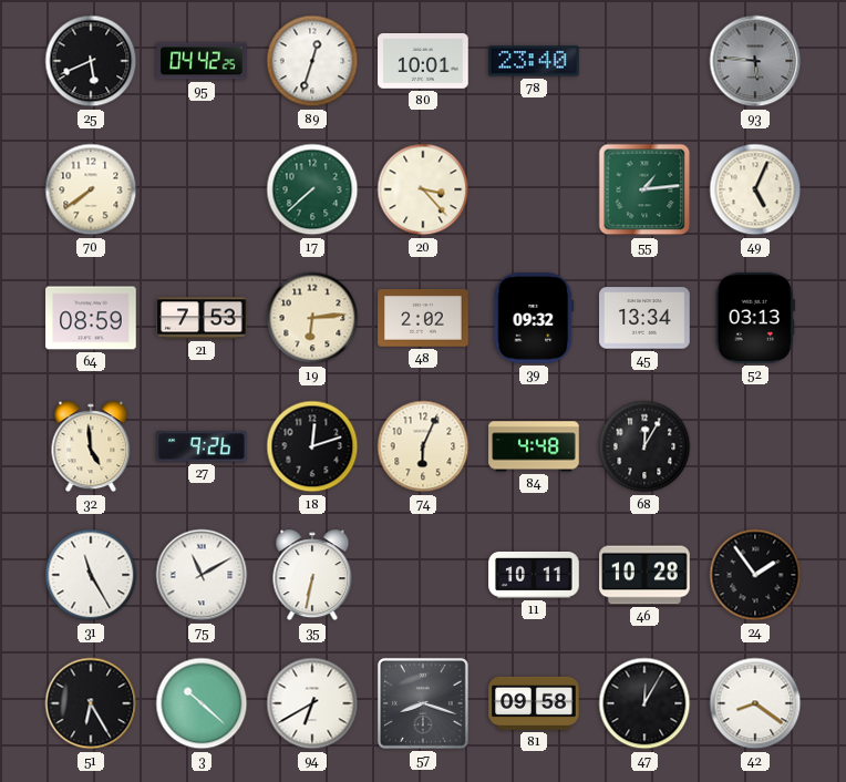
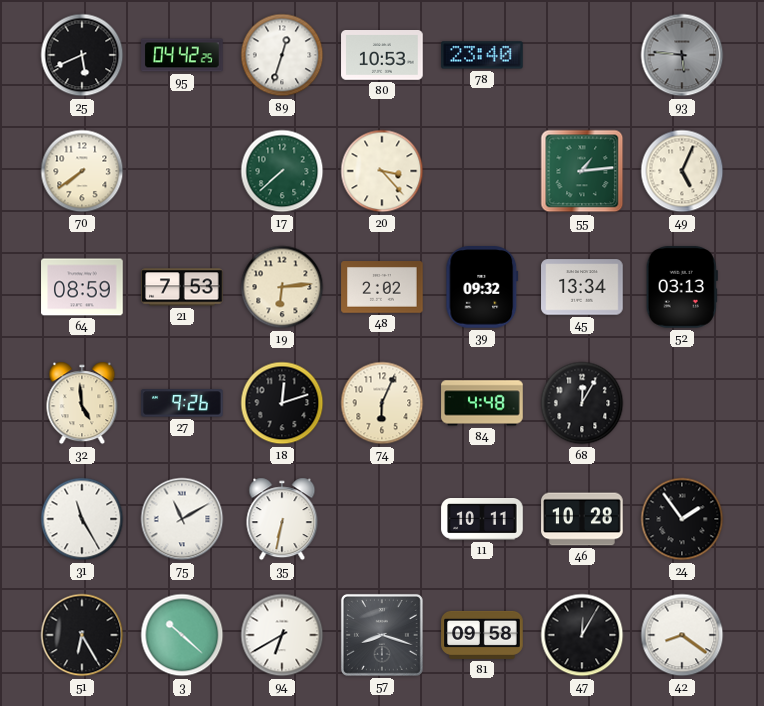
80: 10:01 -> 10:53
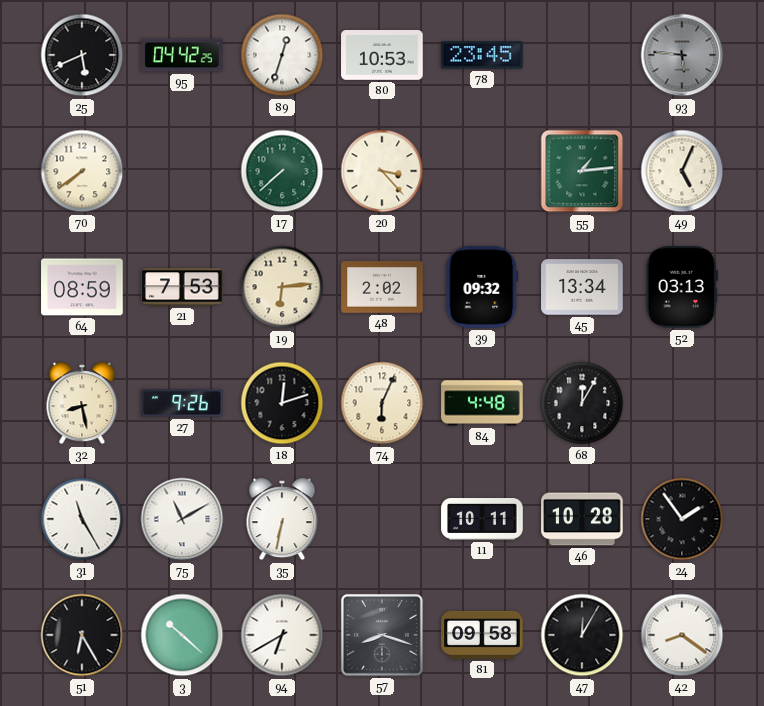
78: 23:40 -> 23:45
32: 4:59 -> 8:28
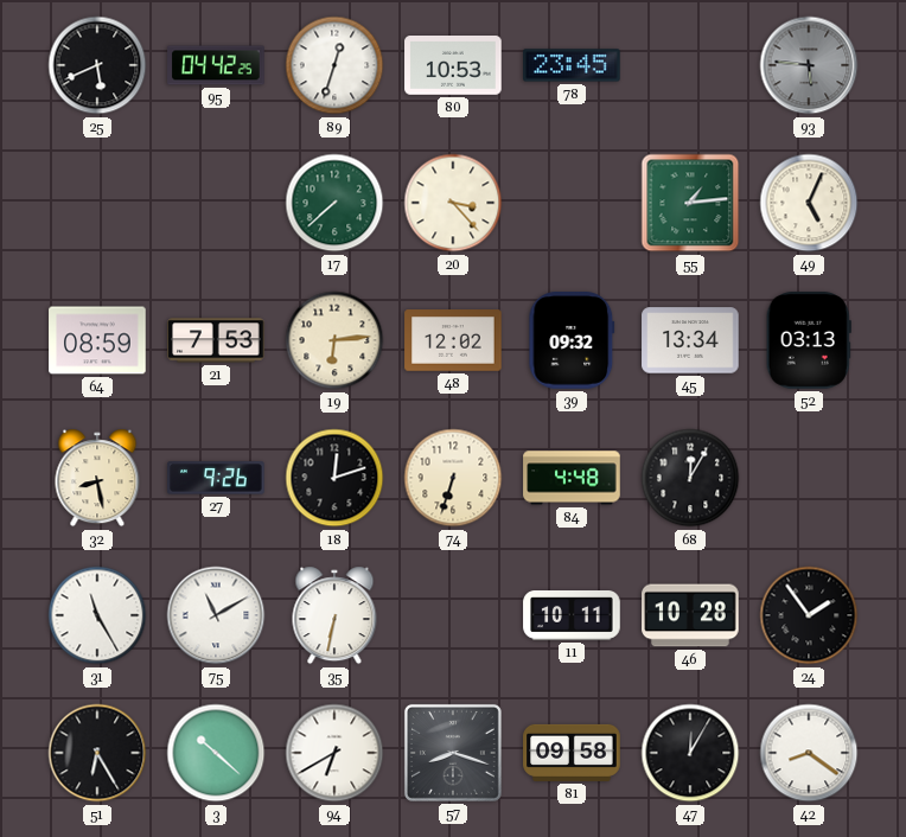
70: 7:39 -> none
48: 2:02 -> 12:02
74: 6:04 -> 6:33
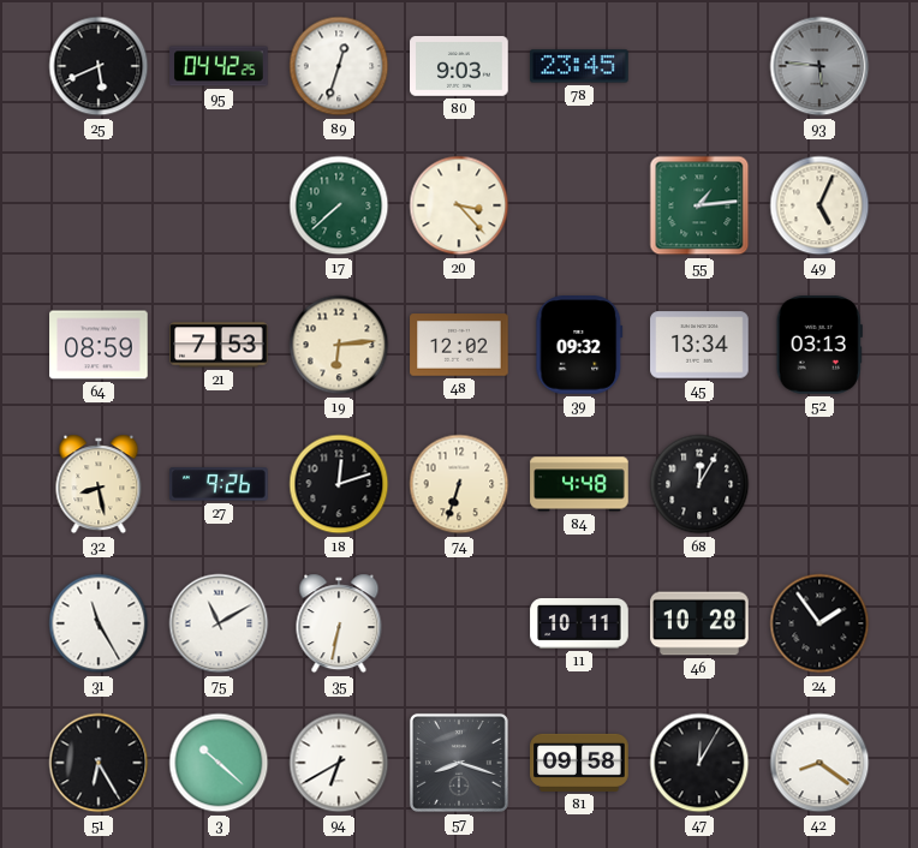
80: 10:53 -> 9:03
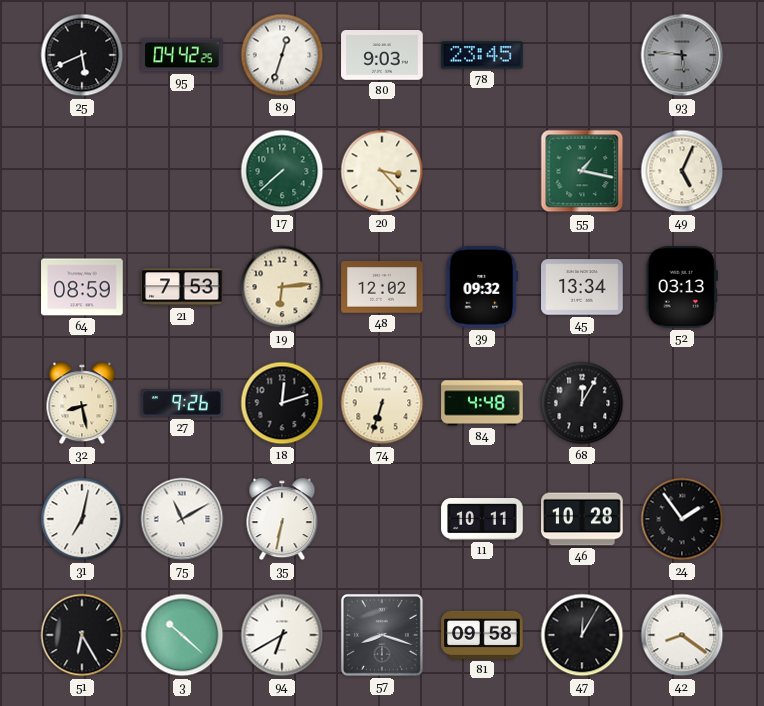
55: 1:14 -> 1:17
31: 11:25 -> 7:02
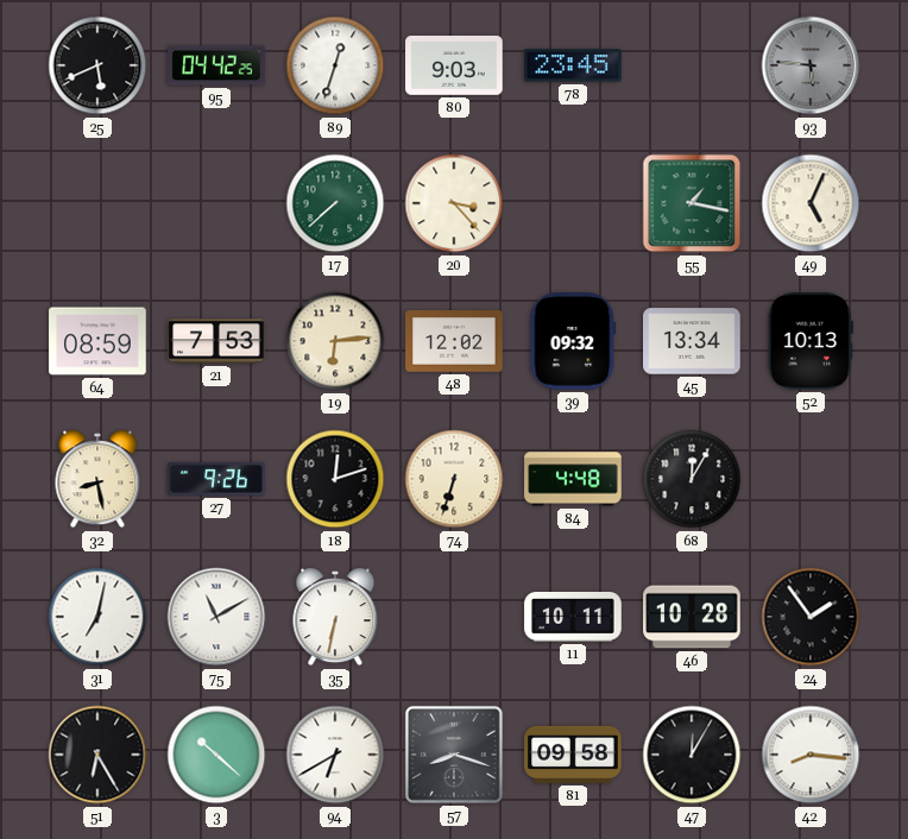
52: 03:13 -> 10:13
42: 8:21 -> 8:16
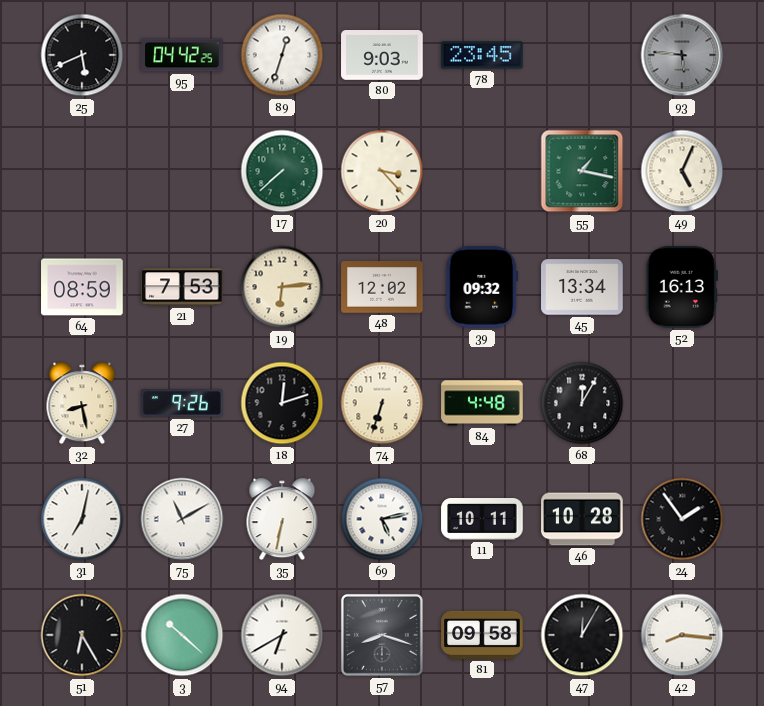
52: 10:13 -> 16:13
69: none -> 5:13
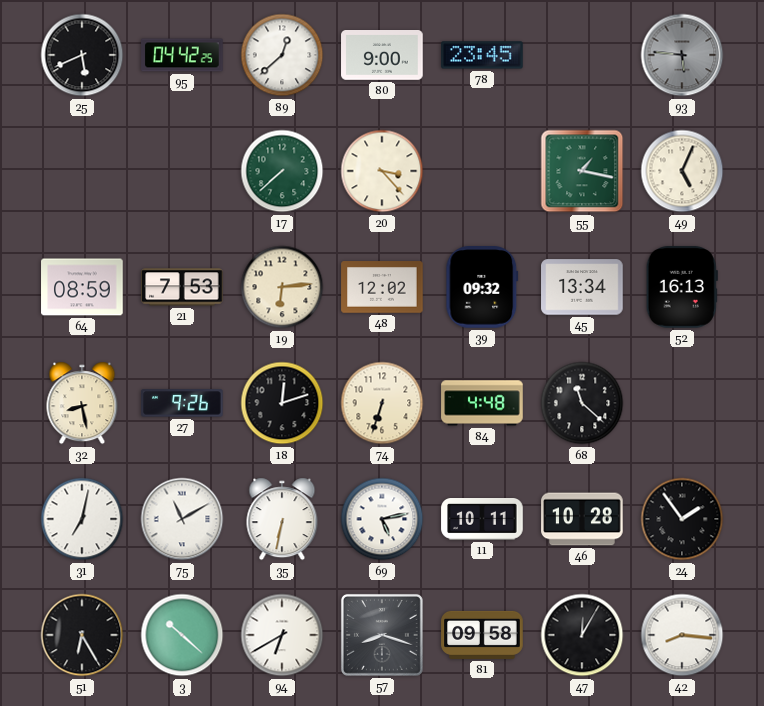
89: 12:33 -> 12:38
80: 9:03 -> 9:00
68: 12:05 -> 11:22
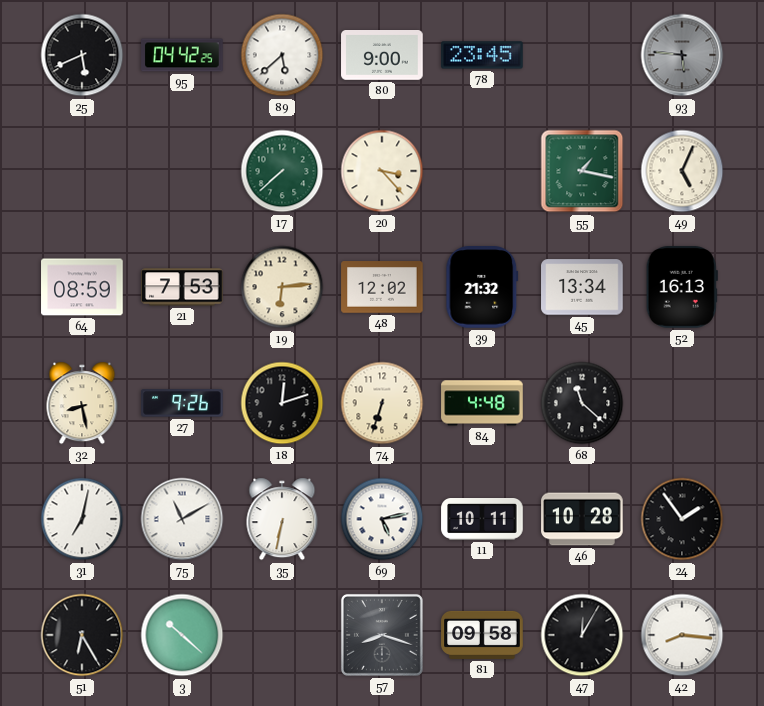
89: 12:38 -> 5:38
39: 09:32 -> 21:32
94: 6:40 -> none
